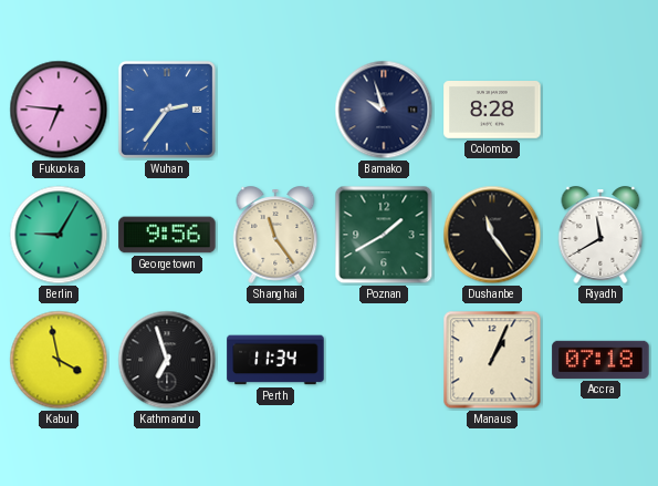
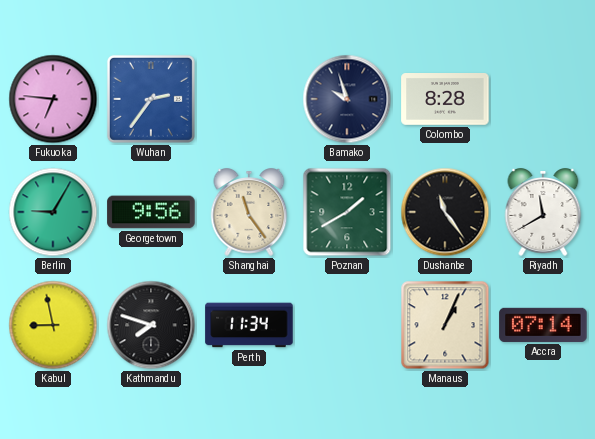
Kabul: 3:58 -> 8:58
Kathmandu: 6:57 -> 7:48
Accra: 07:18 -> 07:14
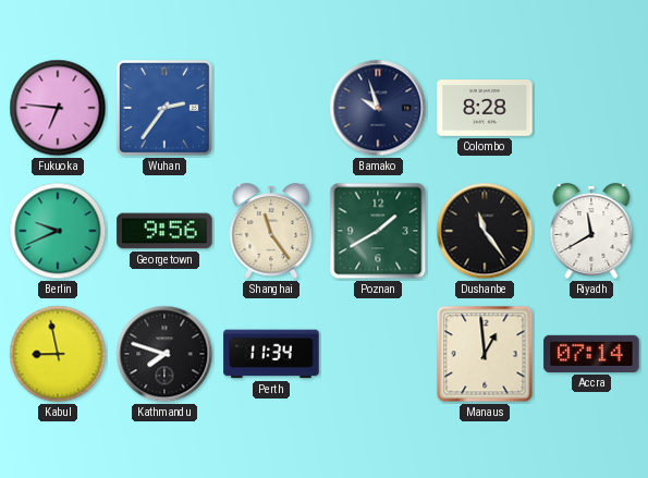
Berlin: 9:05 -> 9:41
Manaus: 1:04 -> 12:59
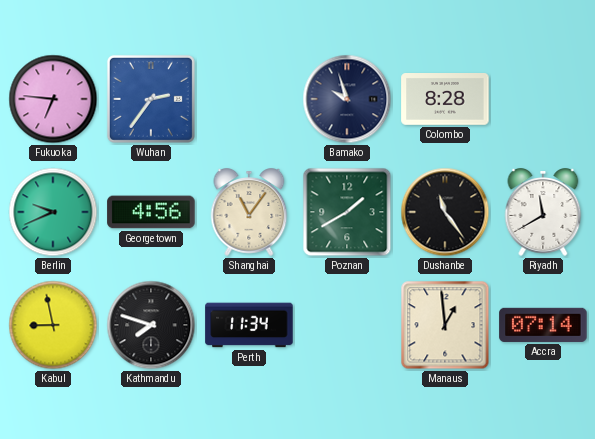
Georgetown: 9:56 -> 4:56
Shanghai: 11:24 -> 11:06
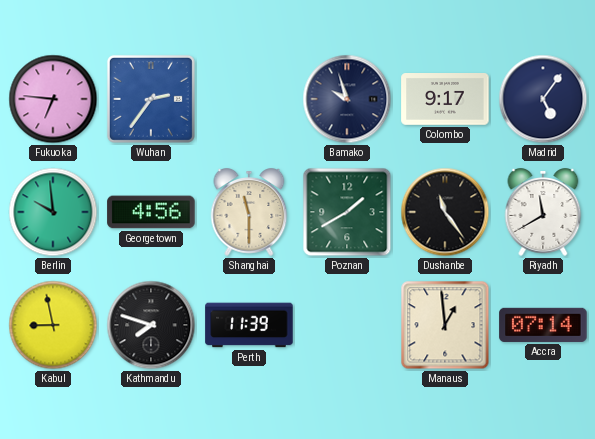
Colombo: 8:28 -> 9:17
Madrid: none -> 5:06
Berlin: 9:41 -> 9:59
Shanghai: 11:06 -> 11:30
Perth: 11:34 -> 11:39
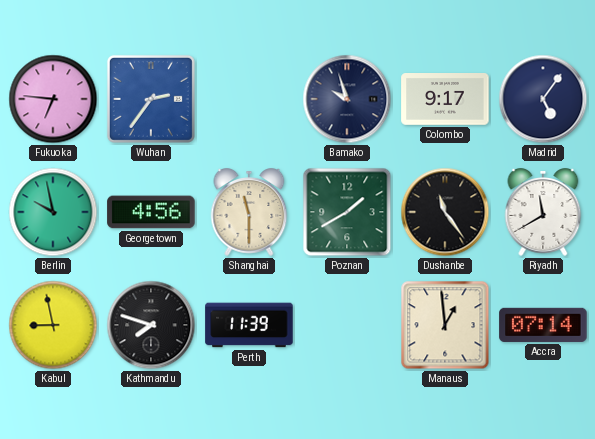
Berlin: 9:59 -> 9:58
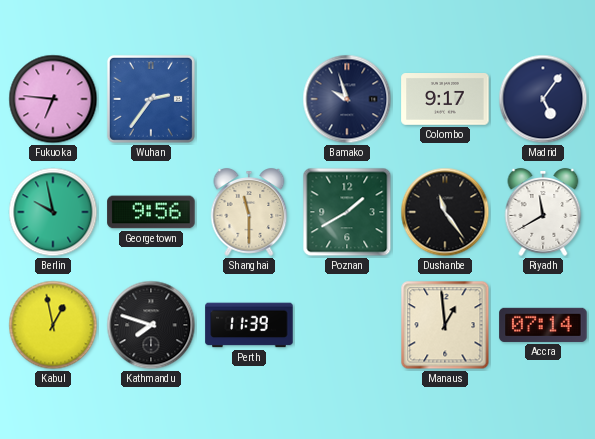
Georgetown: 4:56 -> 9:56
Kabul: 8:58 -> 12:58
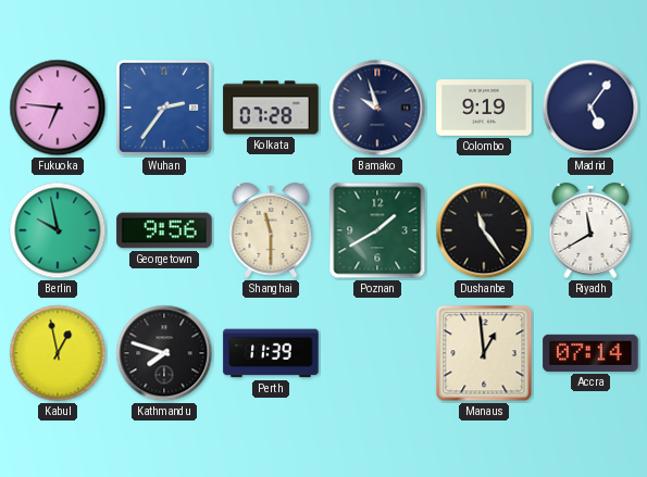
Kolkata: none -> 07:28
Colombo: 9:17 -> 9:19
